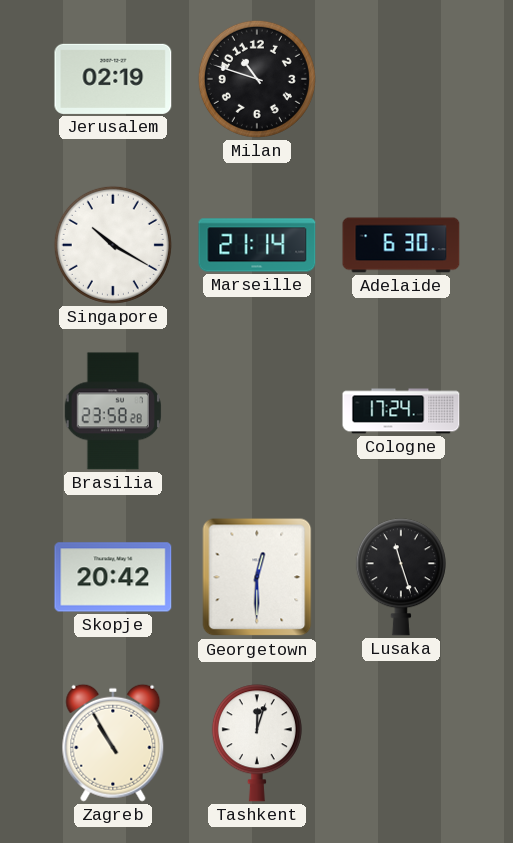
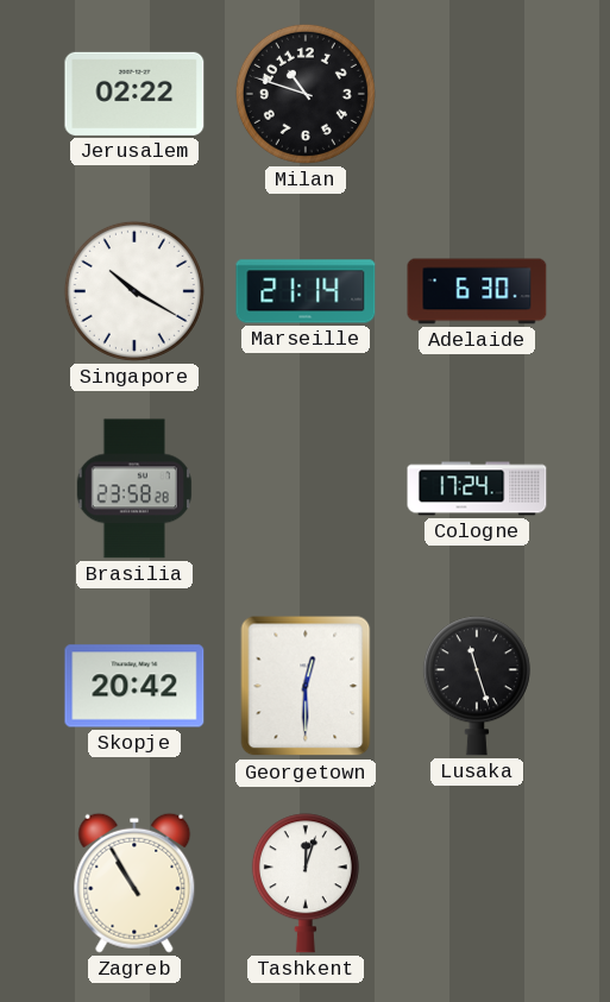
Jerusalem: 02:19 -> 02:22
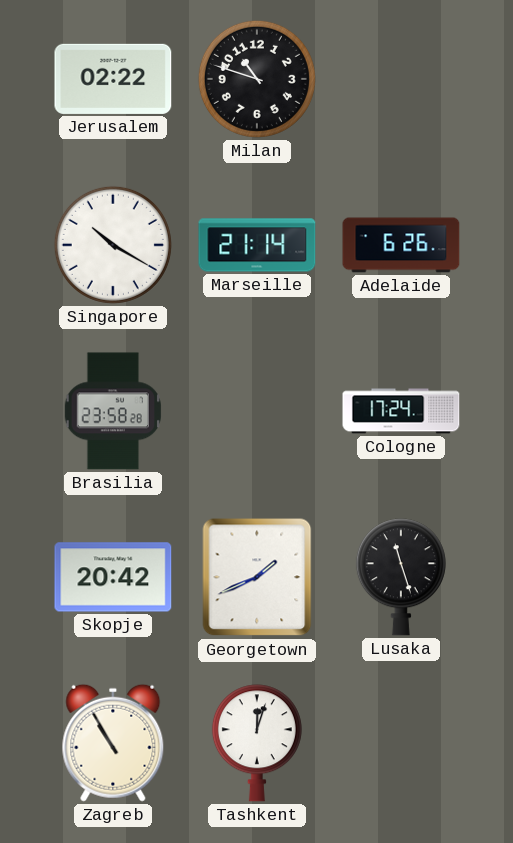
Adelaide: 6:30 -> 6:26
Georgetown: 12:30 -> 1:41
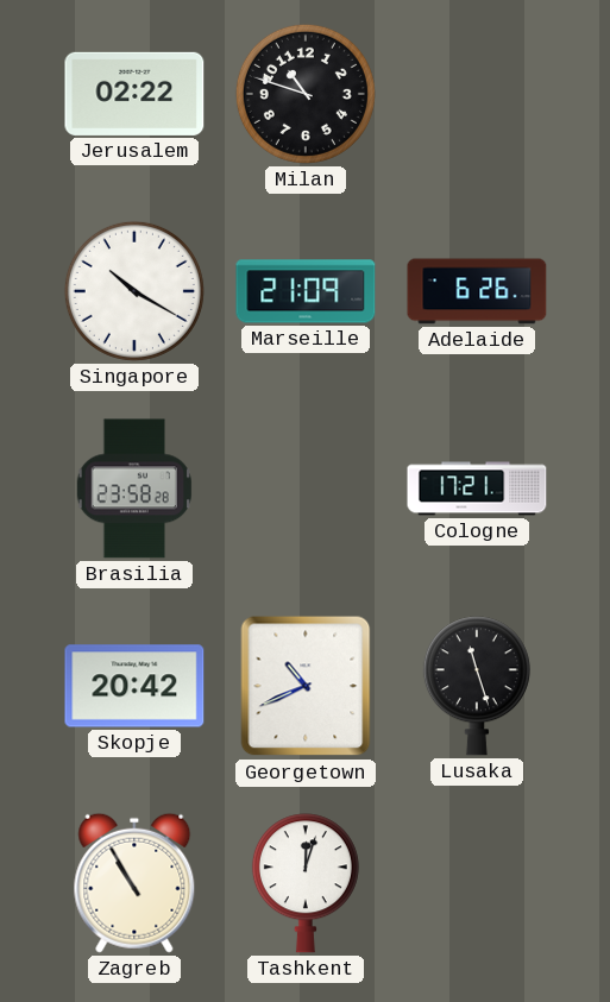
Marseille: 21:14 -> 21:09
Cologne: 17:24 -> 17:21
Georgetown: 1:41 -> 10:41
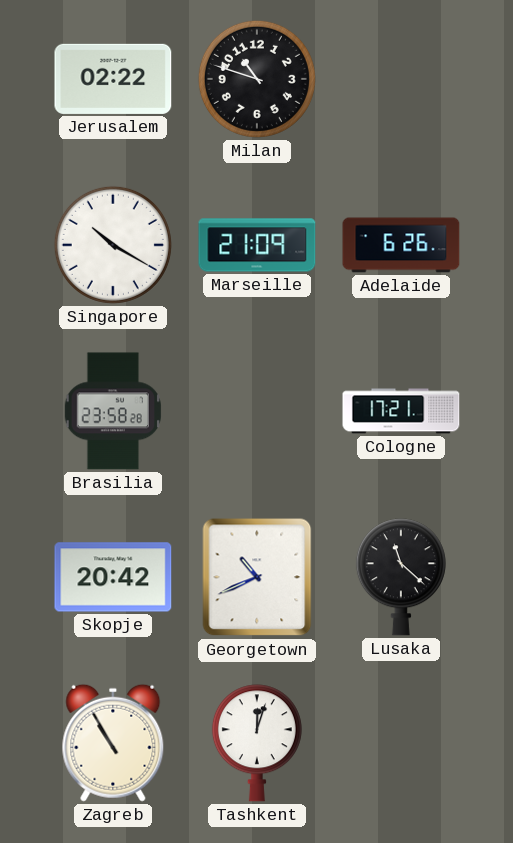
Lusaka: 11:27 -> 11:22
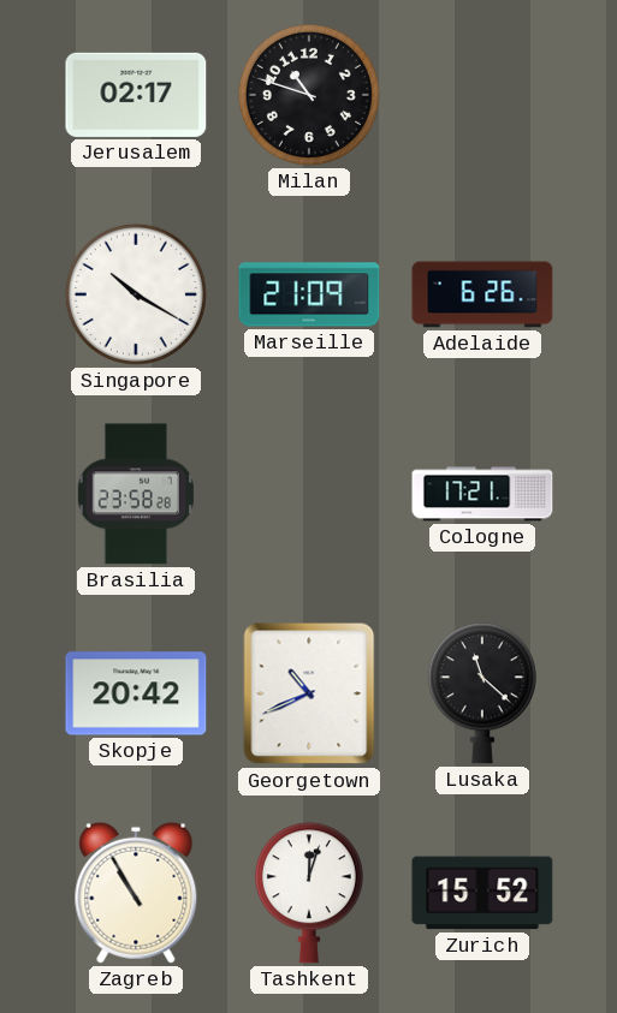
Jerusalem: 02:22 -> 02:17
Zurich: none -> 15:52
